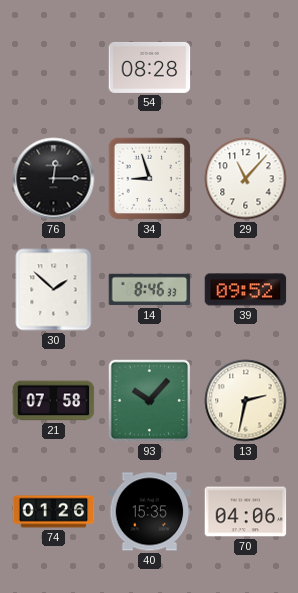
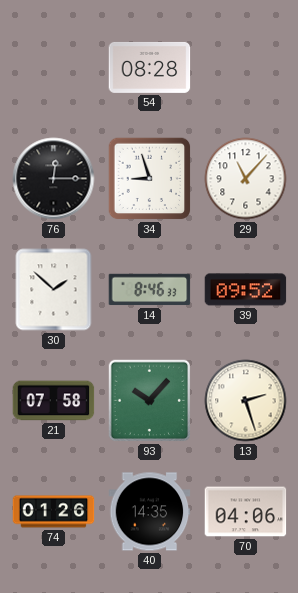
13: 2:32 -> 2:27
40: 15:35 -> 14:35
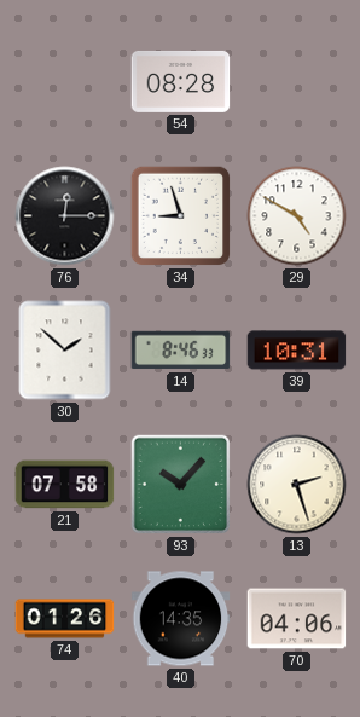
29: 11:07 -> 4:50
39: 09:52 -> 10:31
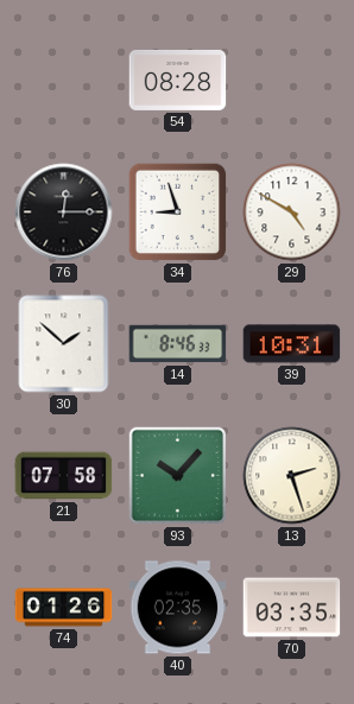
40: 14:35 -> 02:35
70: 04:06 -> 03:35
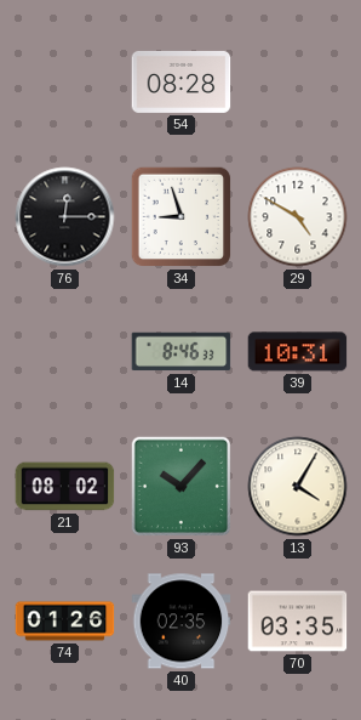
30: 1:52 -> none
21: 07:58 -> 08:02
13: 2:27 -> 4:05
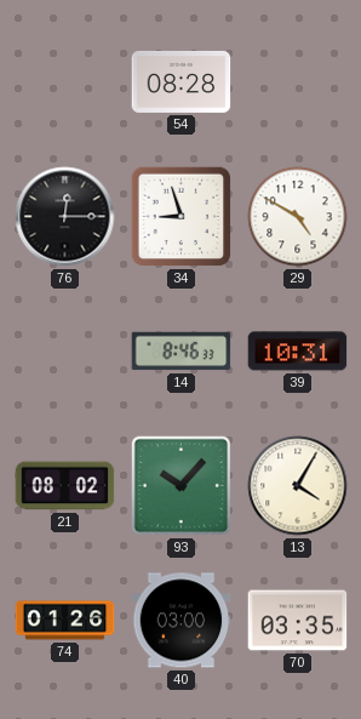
40: 02:35 -> 03:00
